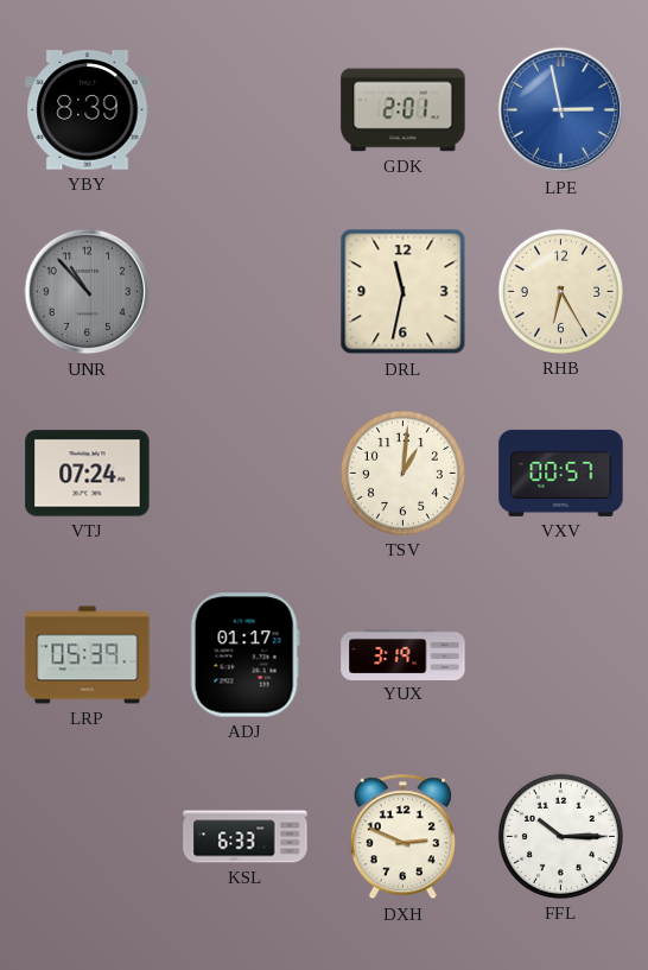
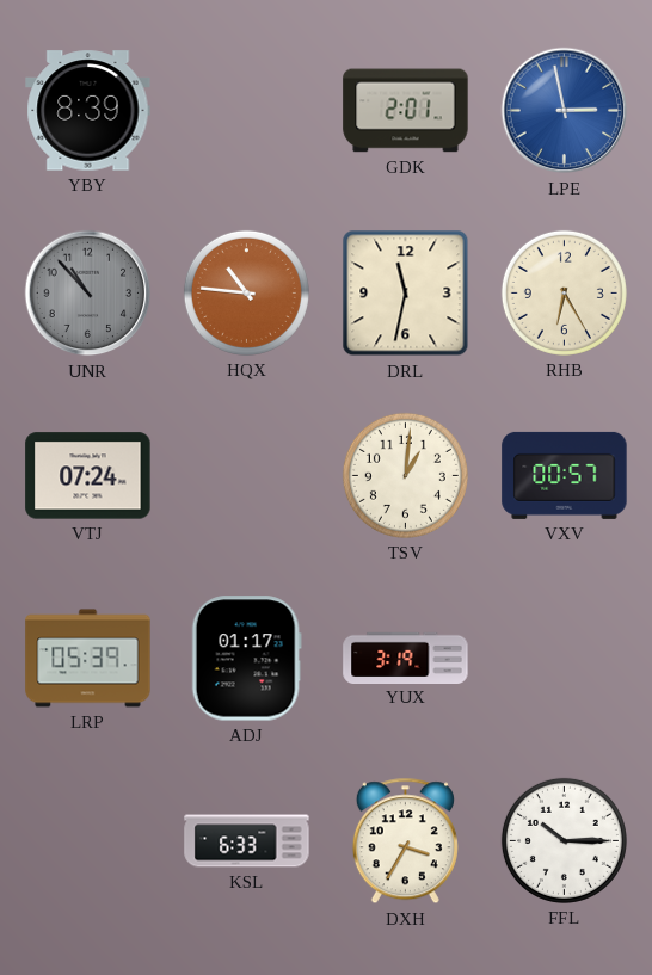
HQX: none -> 10:46
DXH: 2:49 -> 3:35
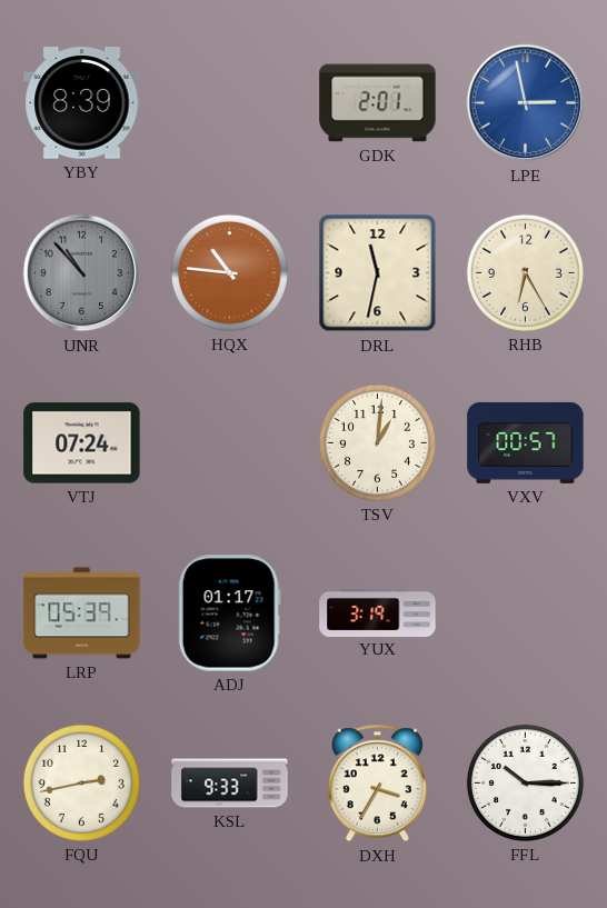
FQU: none -> 2:43
KSL: 6:33 -> 9:33
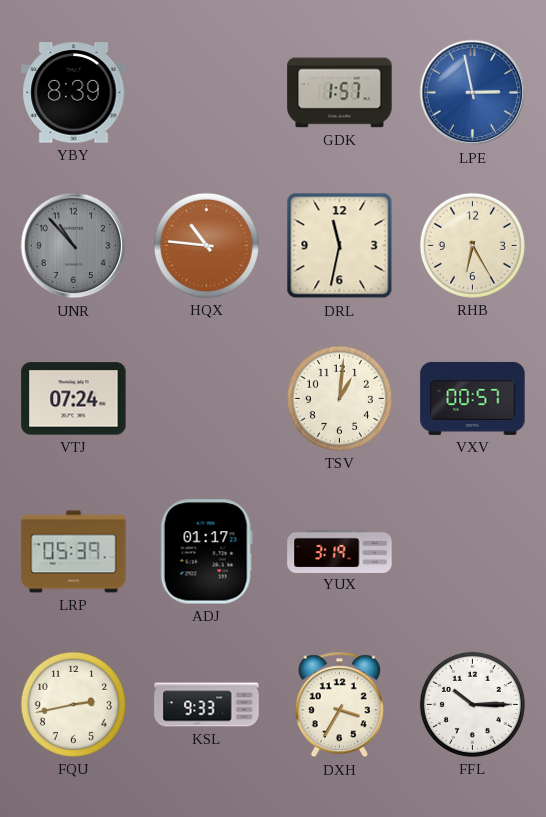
GDK: 2:01 -> 1:57
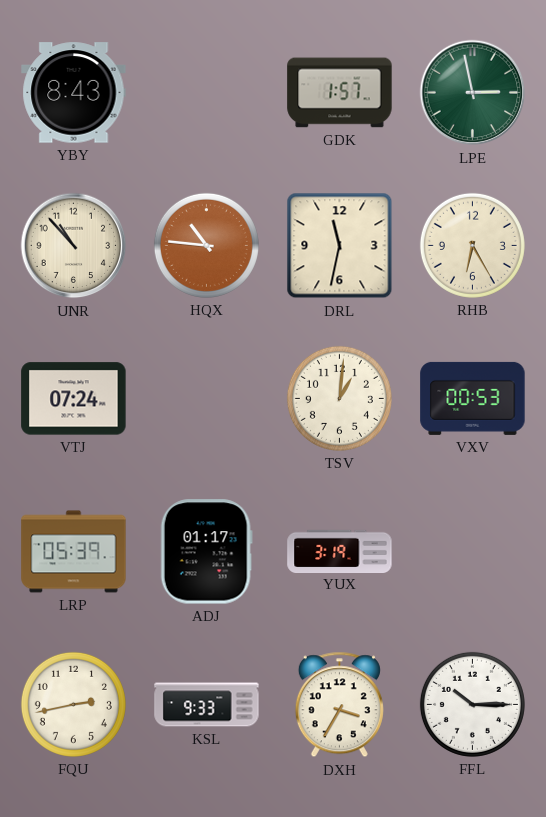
YBY: 8:39 -> 8:43
LPE dial: blue -> green
UNR dial: grey -> cream
VXV: 00:57 -> 00:53
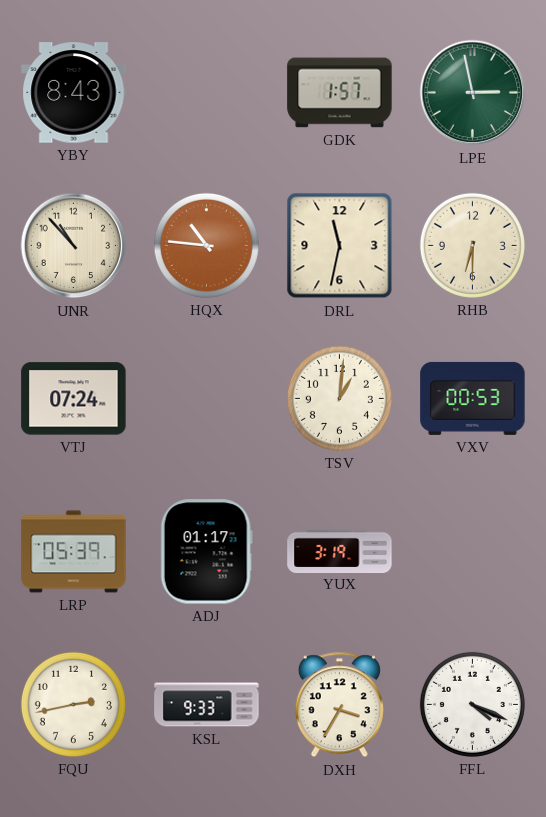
RHB: 6:25 -> 6:30
FFL: 10:15 -> 4:19
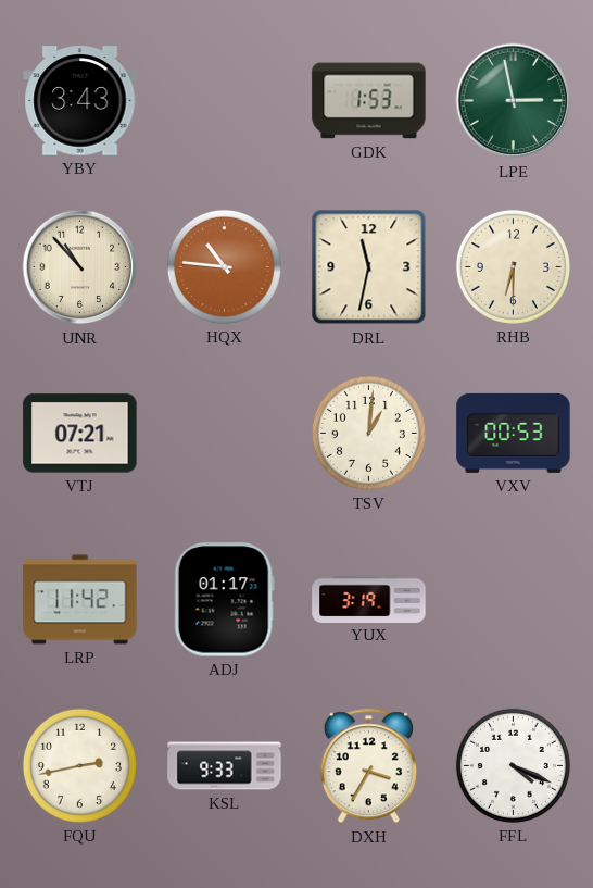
YBY: 8:43 -> 3:43
GDK: 1:57 -> 1:53
VTJ: 07:24 -> 07:21
LRP: 05:39 -> 11:42
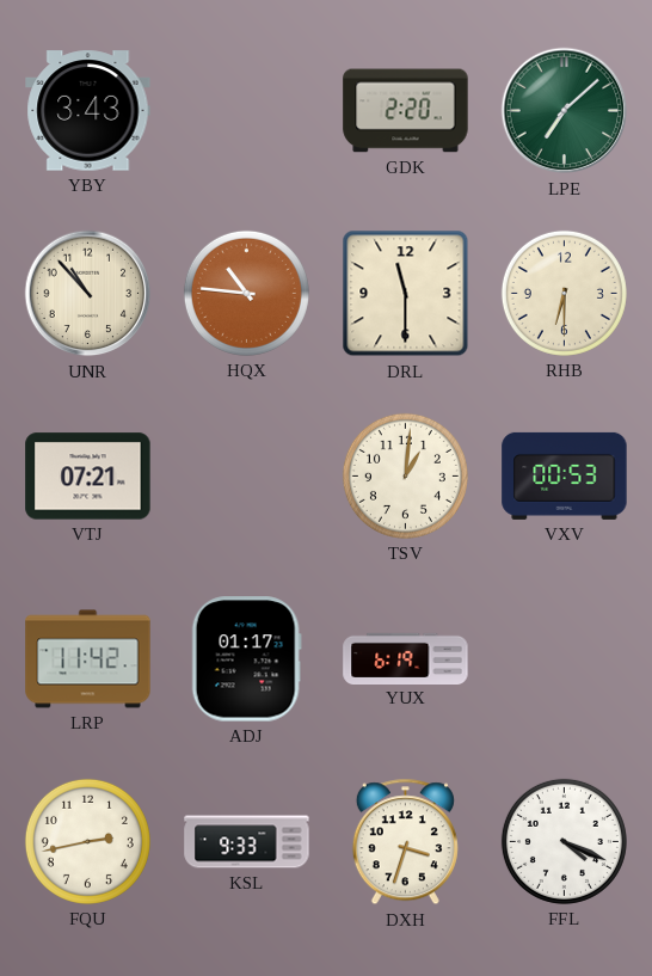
GDK: 1:53 -> 2:20
LPE: 2:58 -> 7:08
DRL: 11:32 -> 11:30
YUX: 3:19 -> 6:19
DXH: 3:35 -> 3:33
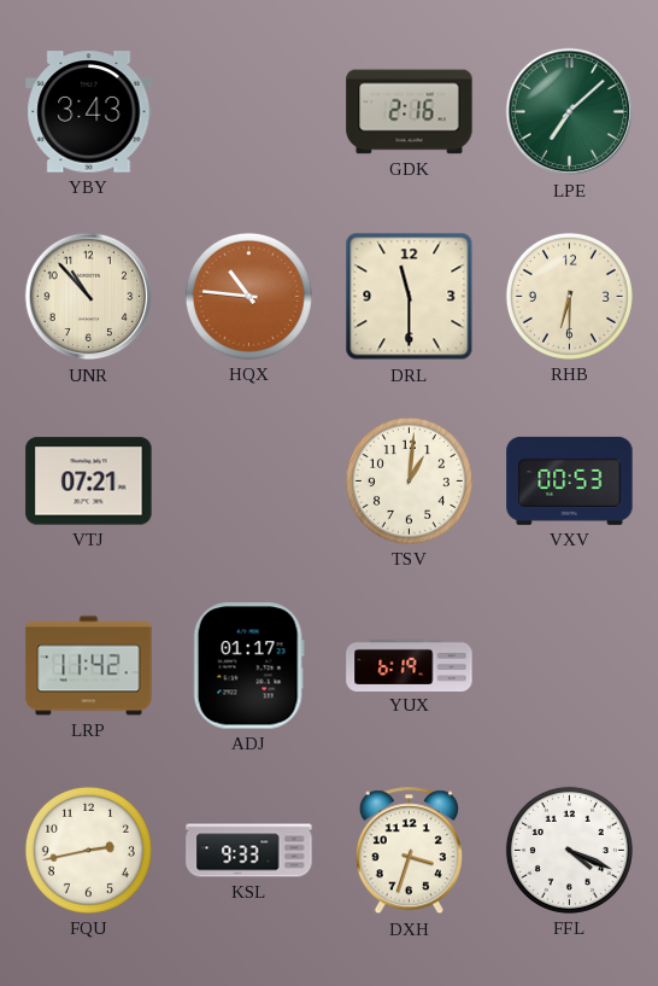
GDK: 2:20 -> 2:16
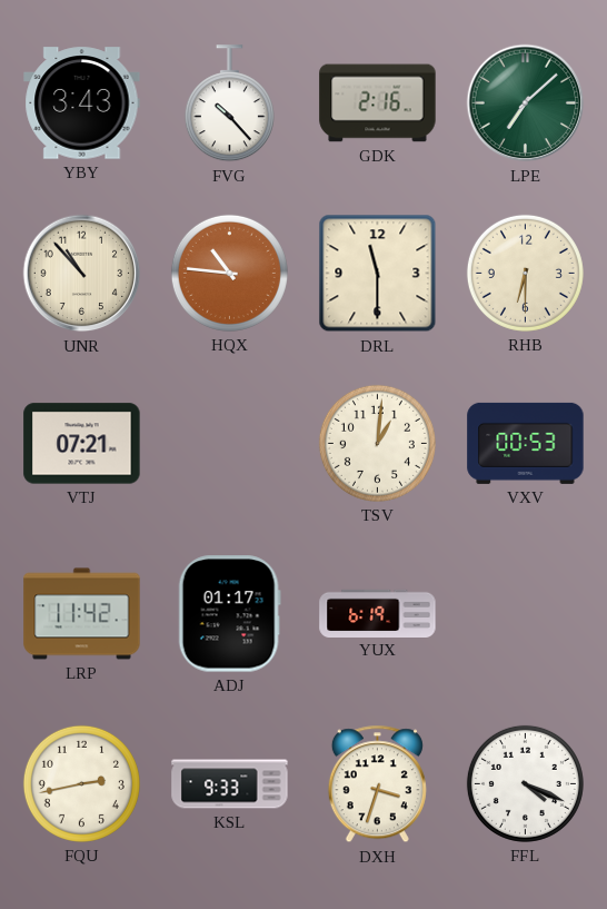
FVG: none -> 10:23
